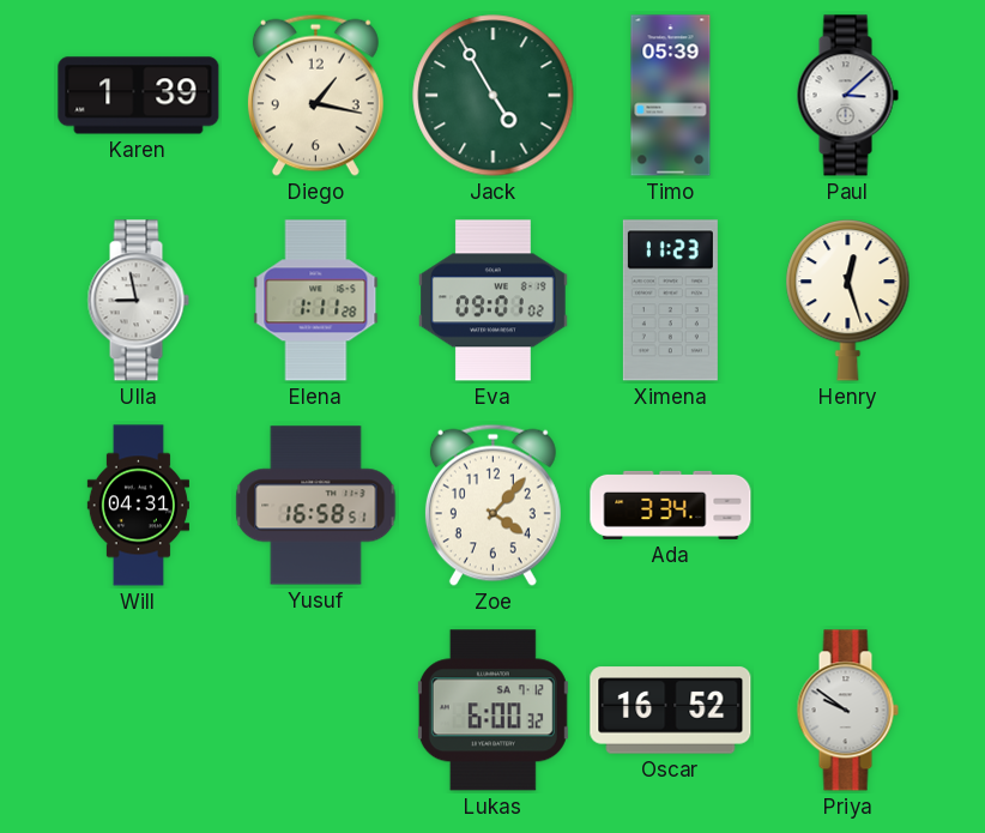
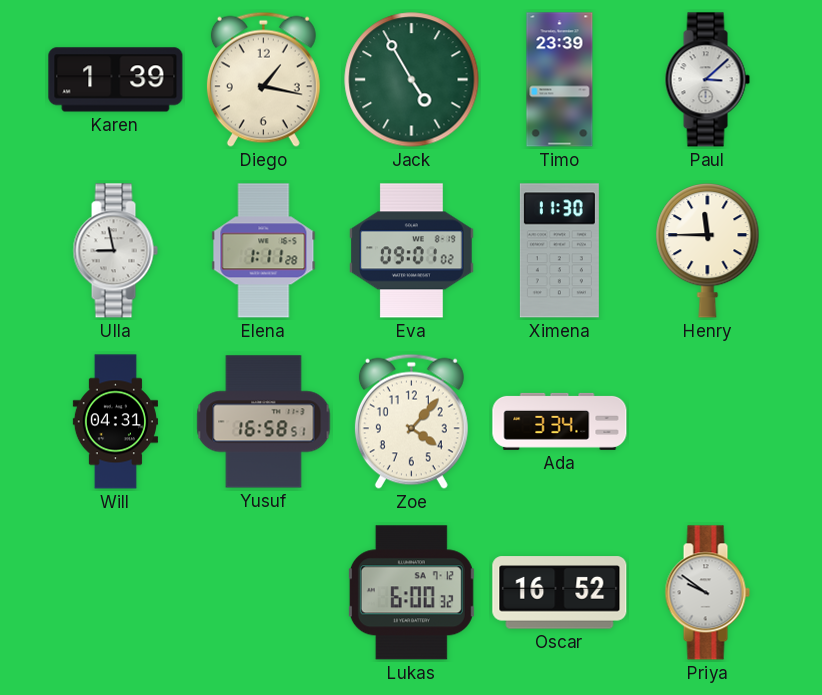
Timo: 05:39 -> 23:39
Ximena: 11:23 -> 11:30
Henry: 12:27 -> 11:45
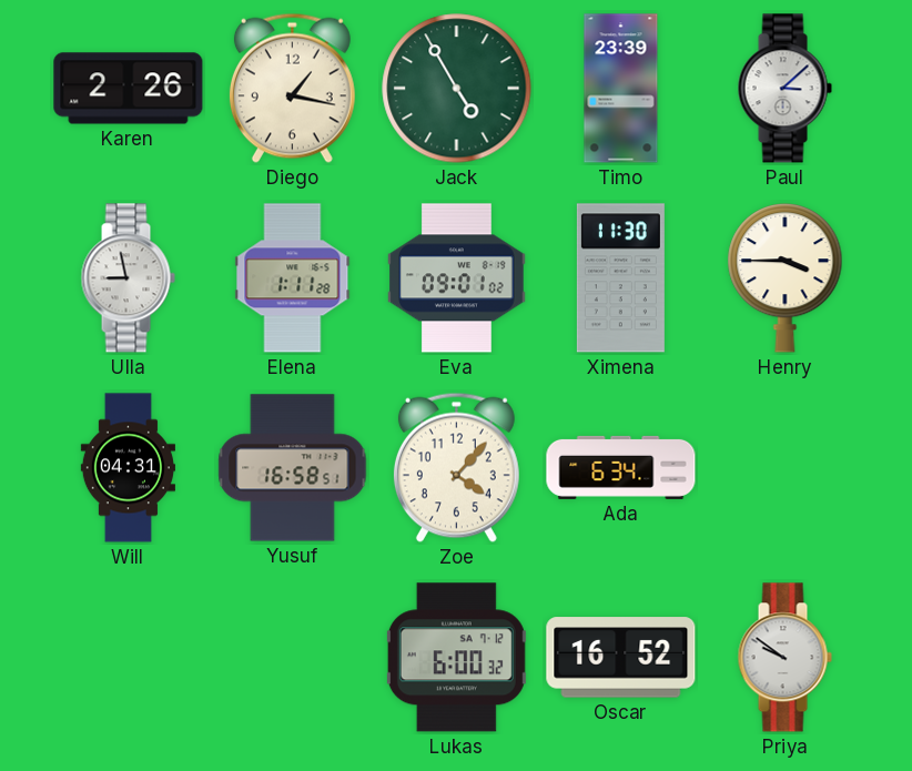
Karen: 1:39 -> 2:26
Henry: 11:45 -> 3:45
Ada: 3:34 -> 6:34
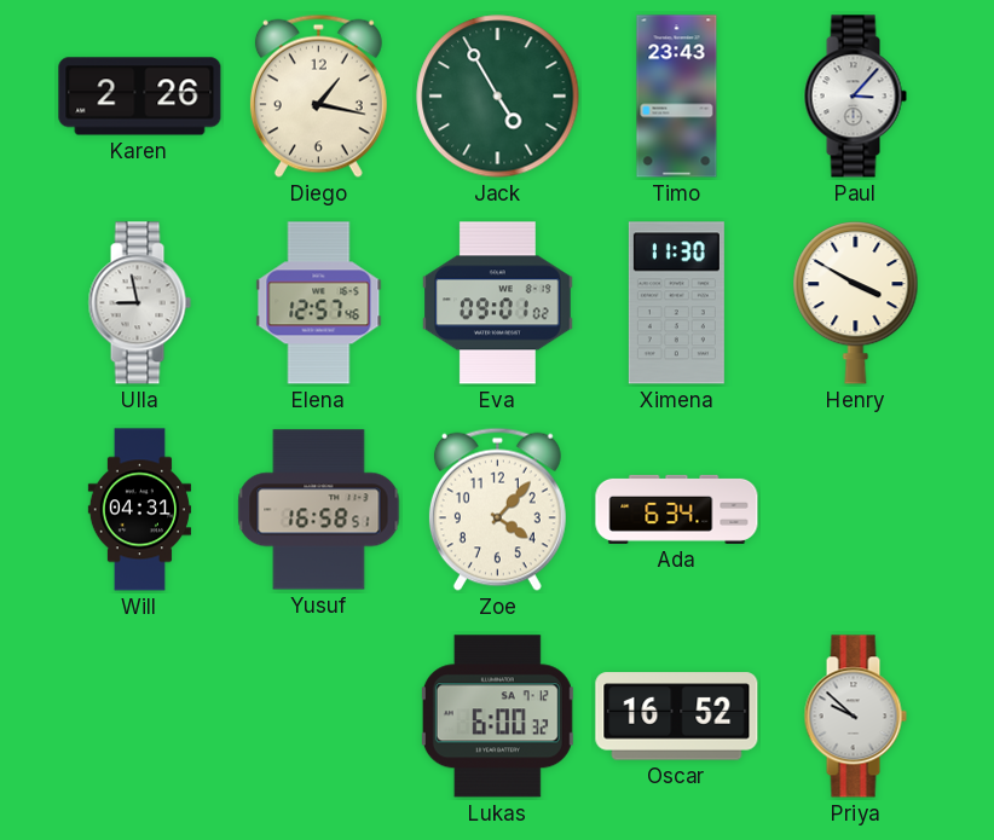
Timo: 23:39 -> 23:43
Paul: 3:08 -> 3:07
Elena: 1:11 -> 12:57
Henry: 3:45 -> 3:50
Priya: 9:51 -> 9:52
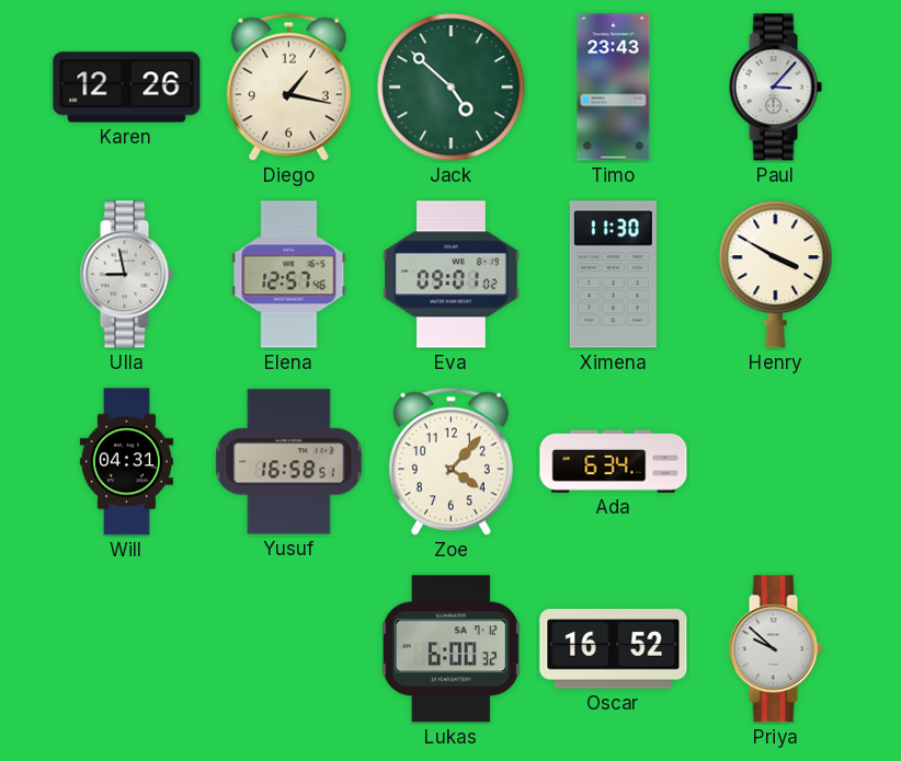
Karen: 2:26 -> 12:26
Jack: 4:55 -> 4:52
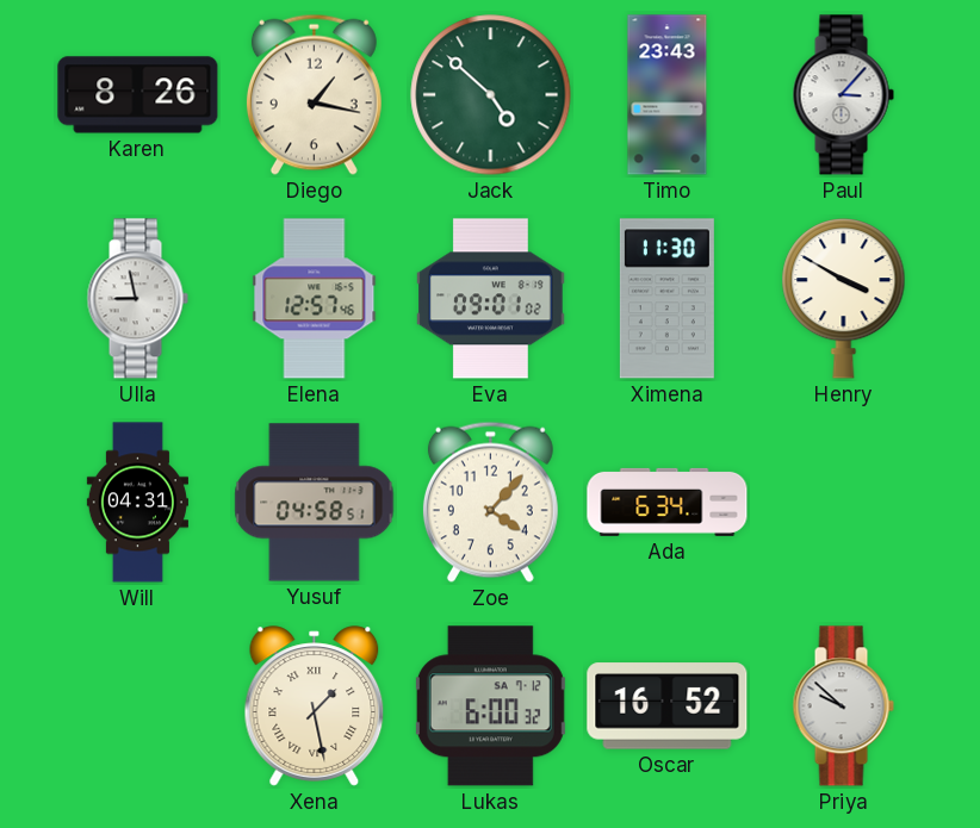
Karen: 12:26 -> 8:26
Yusuf: 16:58 -> 04:58
Xena: none -> 1:28
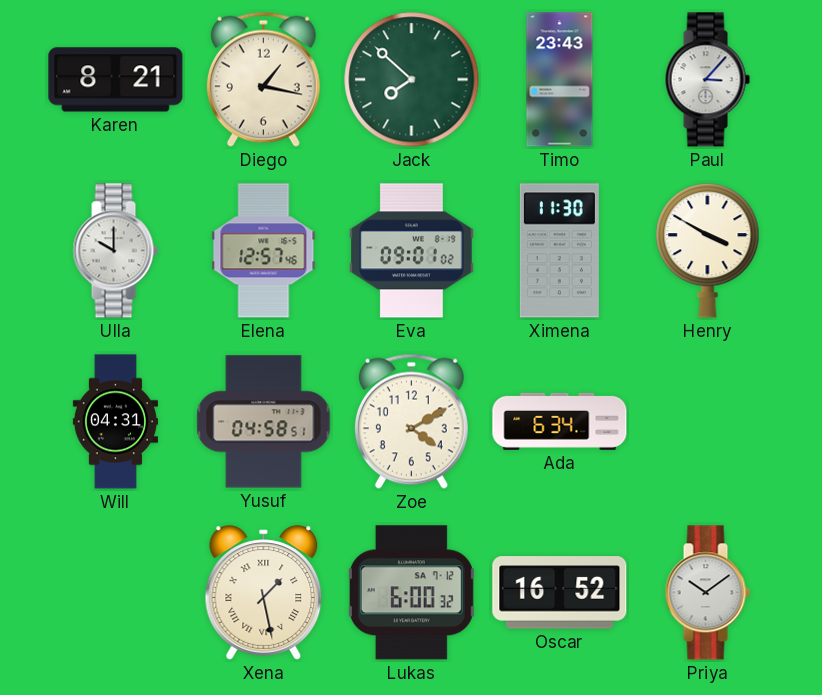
Karen: 8:26 -> 8:21
Jack: 4:52 -> 7:52
Ulla: 8:58 -> 10:00
Zoe: 4:07 -> 4:10
Priya: 9:52 -> 10:09
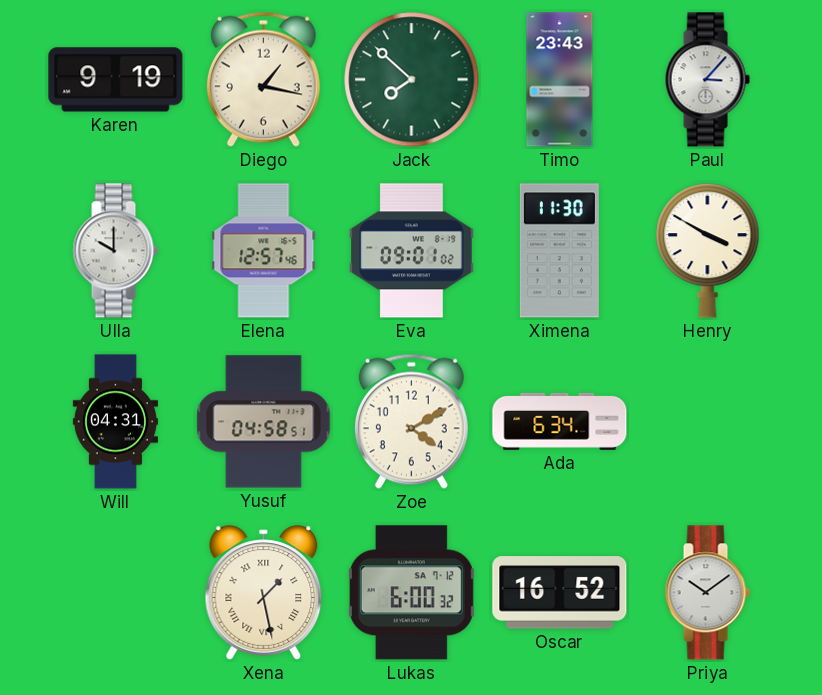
Karen: 8:21 -> 9:19
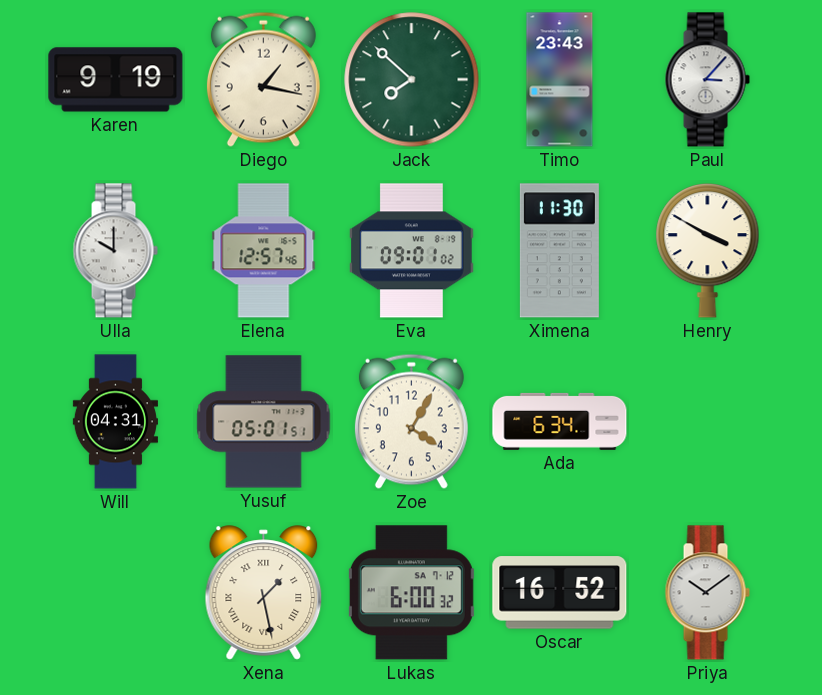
Yusuf: 04:58 -> 05:01
Zoe: 4:10 -> 4:05
